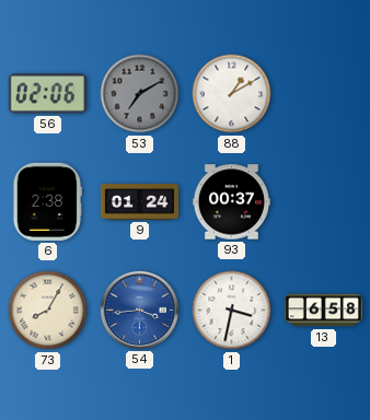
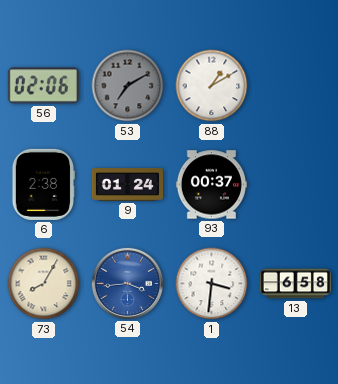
1: 3:32 -> 3:31
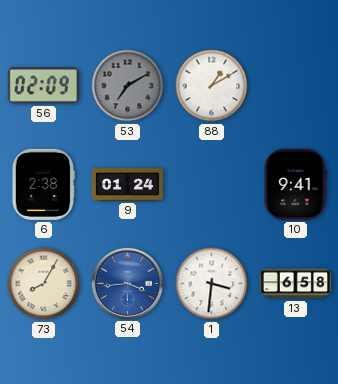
56: 02:06 -> 02:09
93: 00:37 -> none
10: none -> 9:41
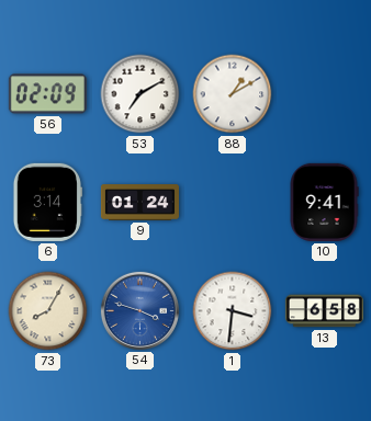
53 dial: grey -> white
6: 2:38 -> 3:14
54: 3:44 -> 3:48
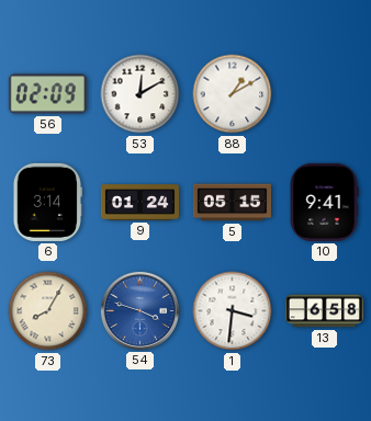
53: 7:10 -> 12:10
5: none -> 05:15
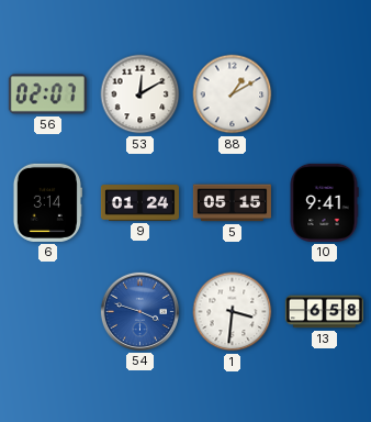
56: 02:09 -> 02:07
73: 8:05 -> none
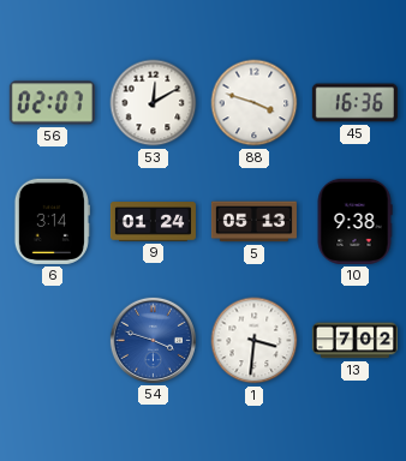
88: 1:10 -> 3:48
45: none -> 16:36
5: 05:15 -> 05:13
10: 9:41 -> 9:38
13: 6:58 -> 7:02
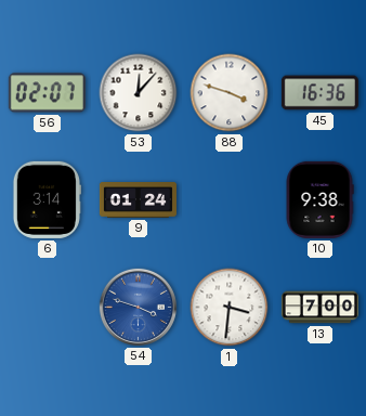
53: 12:10 -> 12:07
5: 05:13 -> none
13: 7:02 -> 7:00
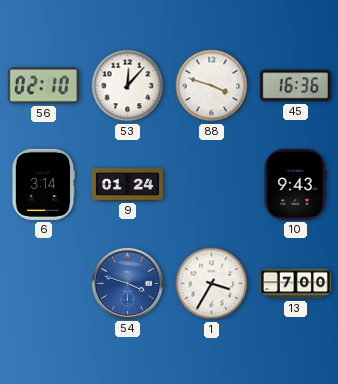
56: 02:07 -> 02:10
10: 9:38 -> 9:43
1: 3:31 -> 3:35
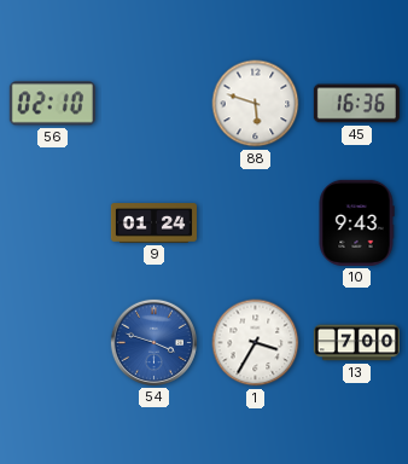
53: 12:07 -> none
88: 3:48 -> 5:48
6: 3:14 -> none
